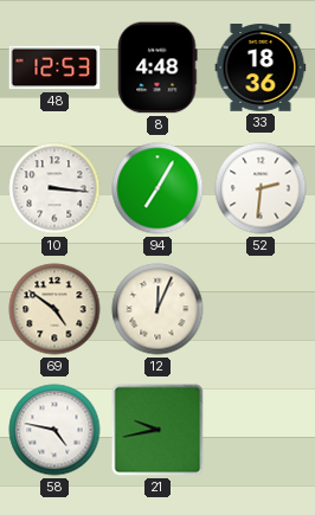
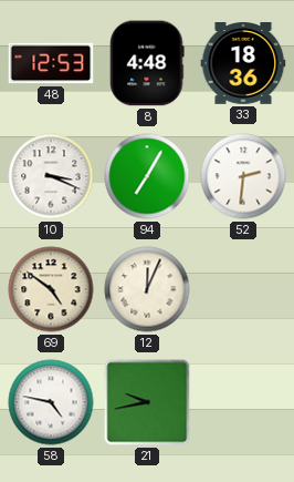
10: 3:16 -> 3:19
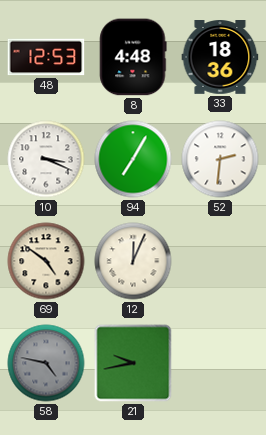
58 dial: white -> grey
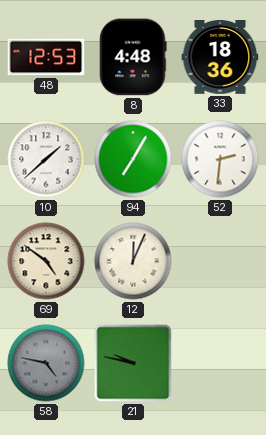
10: 3:19 -> 1:38
21: 9:43 -> 9:47
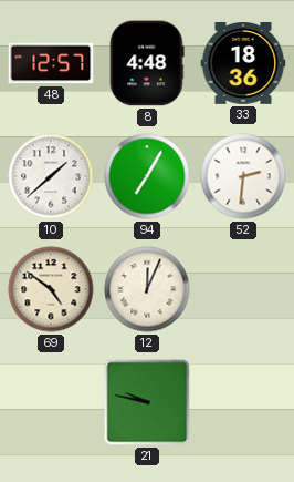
48: 12:53 -> 12:57
58: 4:47 -> none
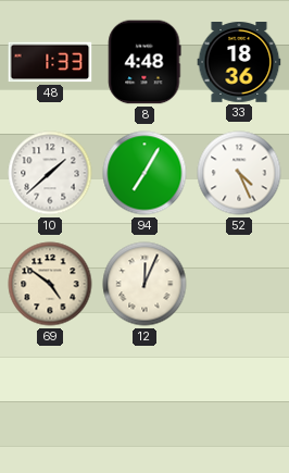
48: 12:57 -> 1:33
52: 2:31 -> 4:26
21: 9:47 -> none
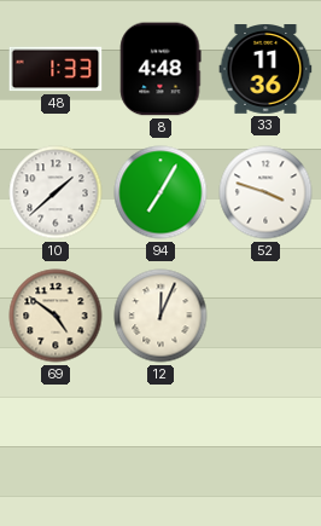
33: 18:36 -> 11:36
52: 4:26 -> 3:48
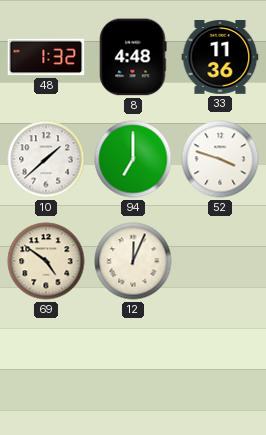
48: 1:33 -> 1:32
94: 7:05 -> 7:00
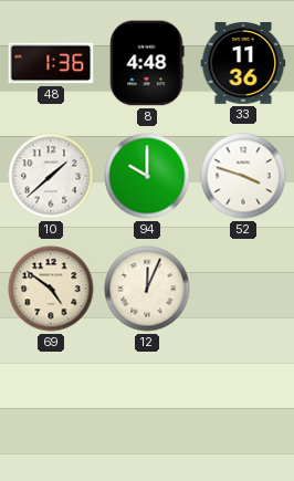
48: 1:32 -> 1:36
94: 7:00 -> 10:00
